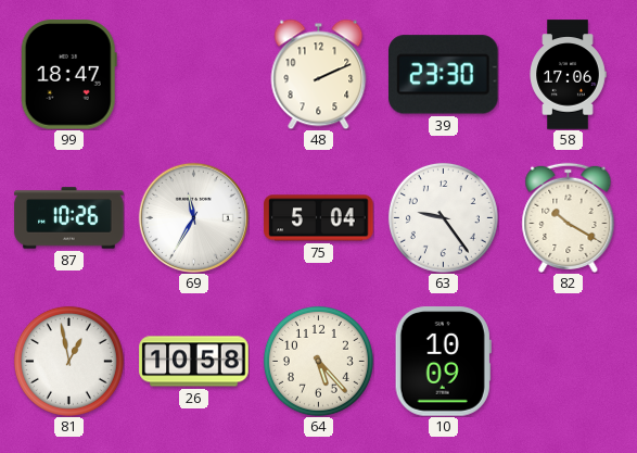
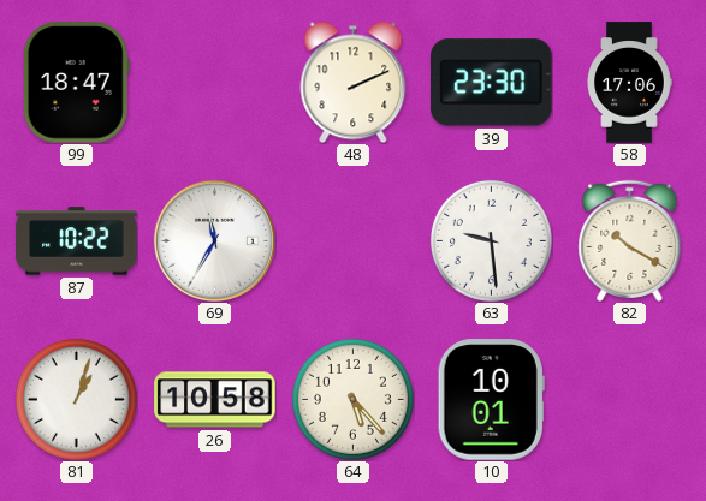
87: 10:26 -> 10:22
75: 5:04 -> none
63: 9:24 -> 9:29
81: 12:58 -> 1:03
10: 10:09 -> 10:01
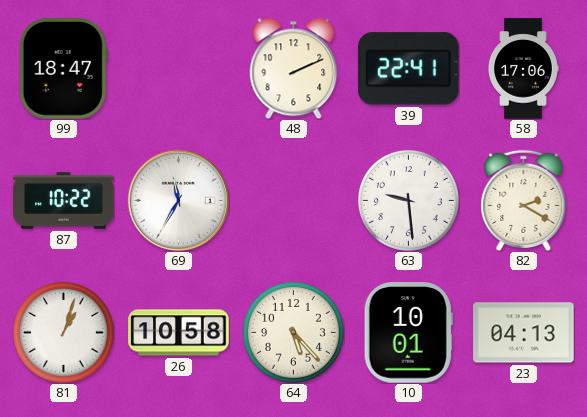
39: 23:30 -> 22:41
82: 10:20 -> 2:20
23: none -> 04:13
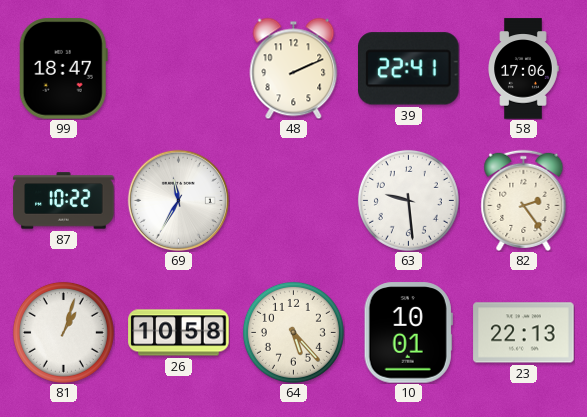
82: 2:20 -> 2:24
23: 04:13 -> 22:13
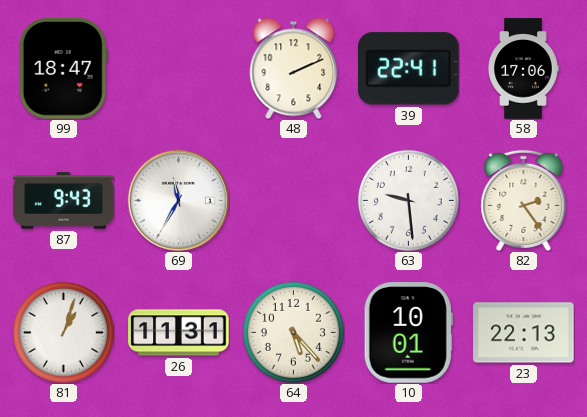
87: 10:22 -> 9:43
26: 10:58 -> 11:31
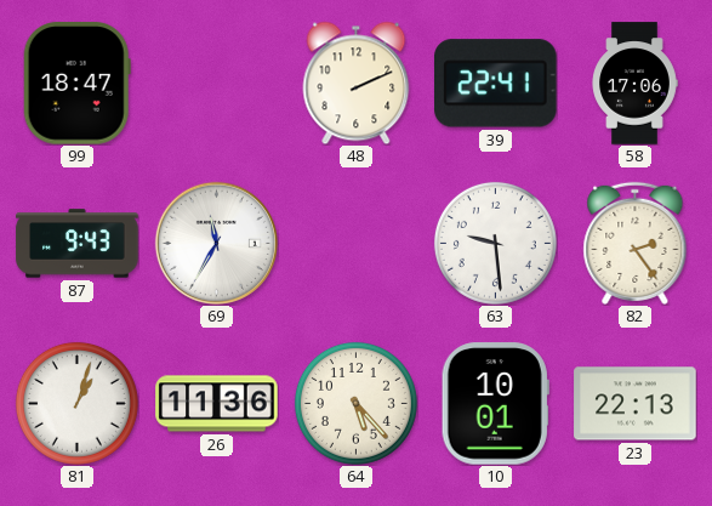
26: 11:31 -> 11:36
